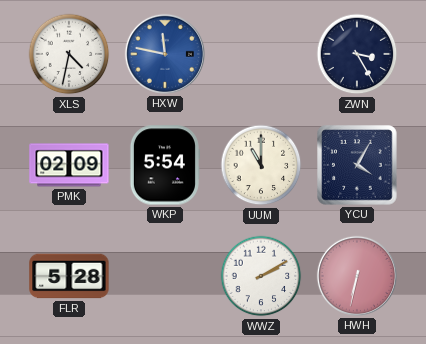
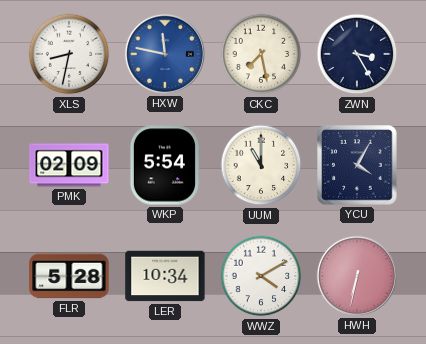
XLS: 4:32 -> 8:32
CKC: none -> 7:28
LER: none -> 10:34
WWZ: 2:10 -> 4:10
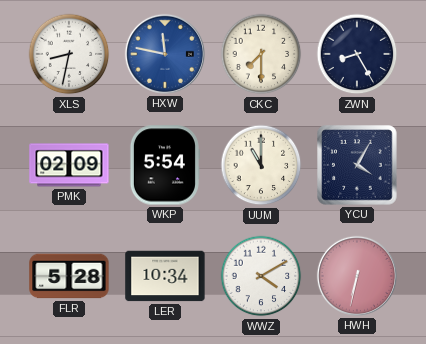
CKC: 7:28 -> 7:30
ZWN: 3:25 -> 8:25
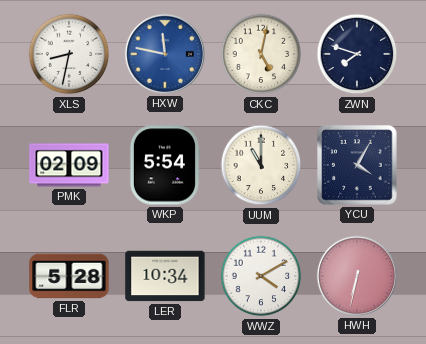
CKC: 7:30 -> 5:02
ZWN: 8:25 -> 7:48
